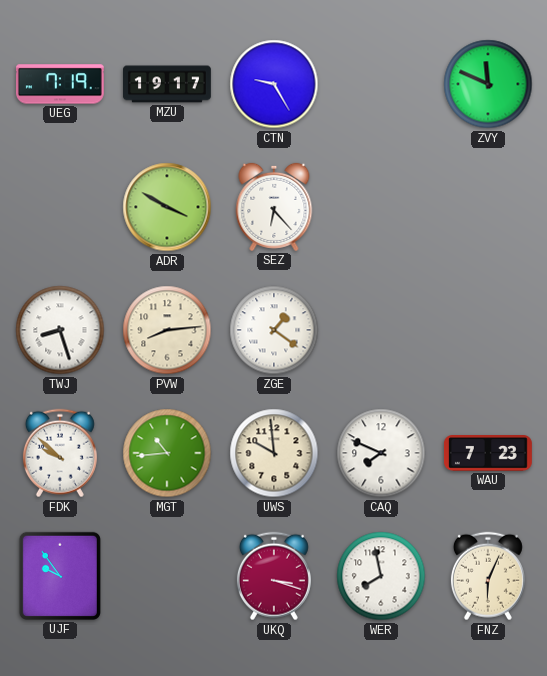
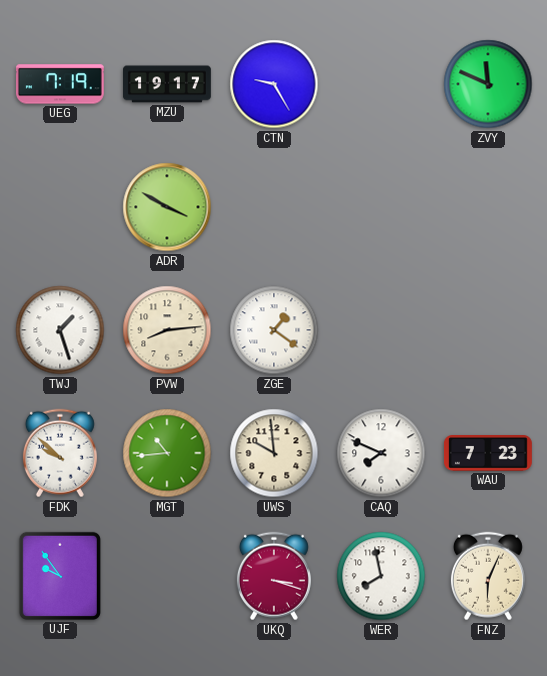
SEZ: 6:23 -> none
TWJ: 8:27 -> 1:27
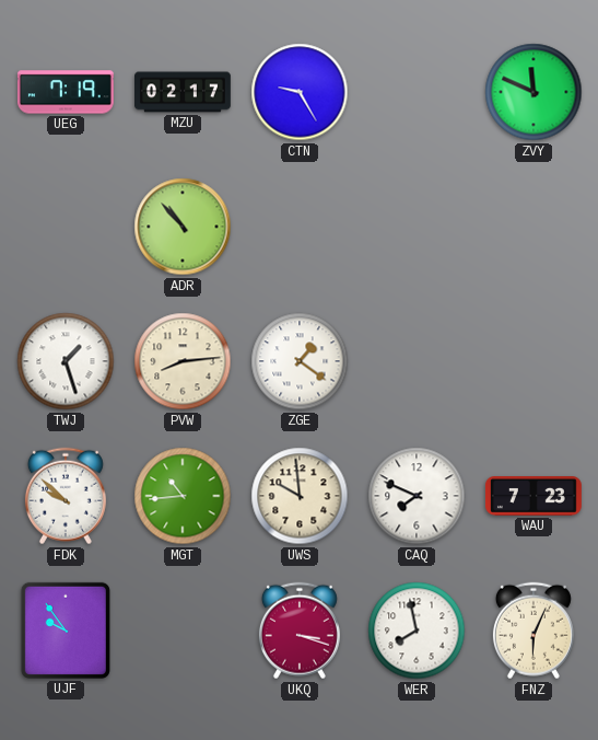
MZU: 19:17 -> 02:17
ADR: 3:50 -> 10:53
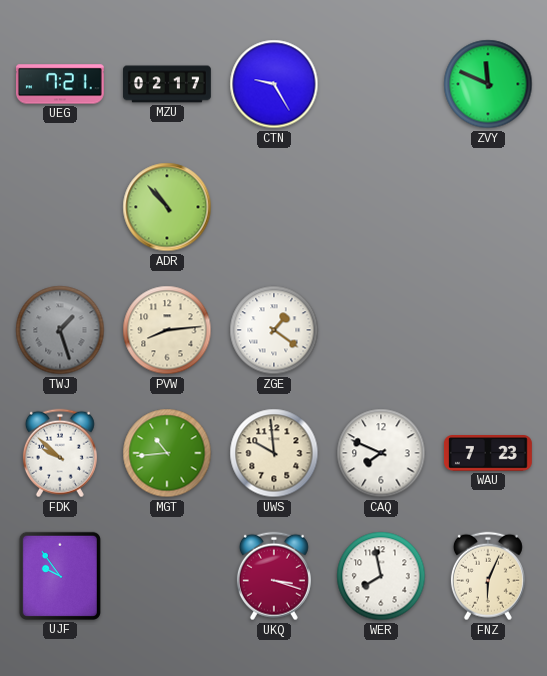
UEG: 7:19 -> 7:21
TWJ dial: white -> grey
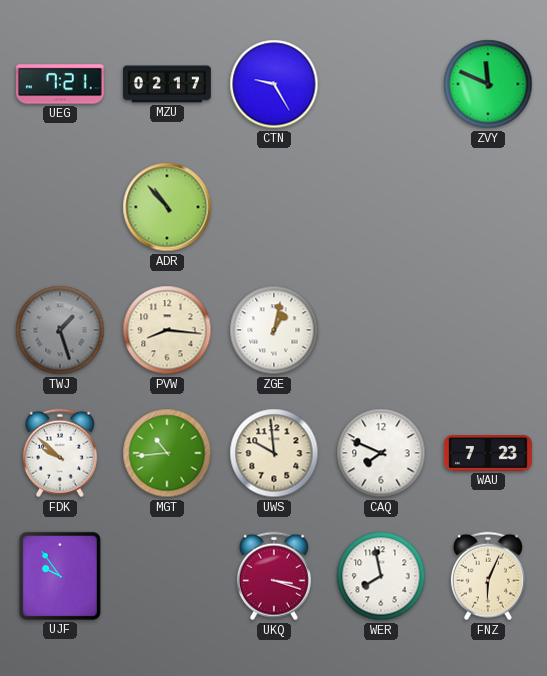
PVW: 8:14 -> 8:16
ZGE: 1:21 -> 1:02
